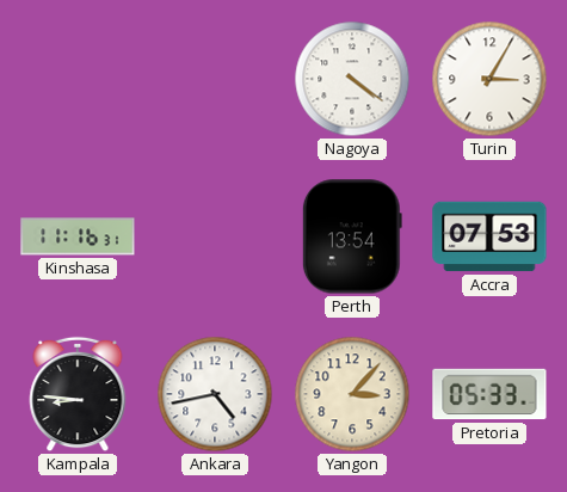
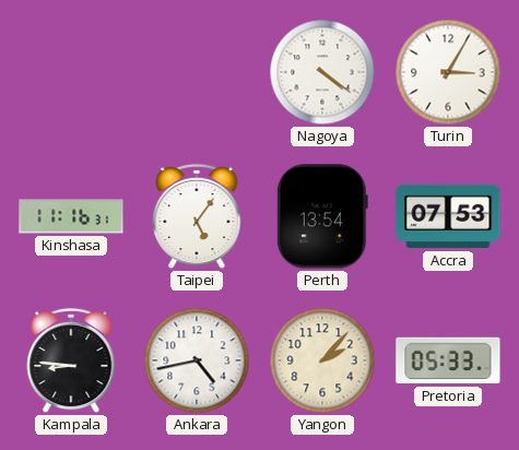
Taipei: none -> 5:06
Yangon: 3:07 -> 2:07
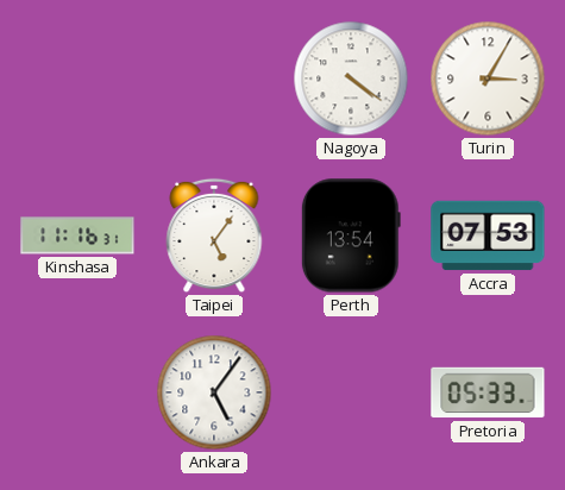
Kampala: 8:46 -> none
Ankara: 4:43 -> 5:06
Yangon: 2:07 -> none
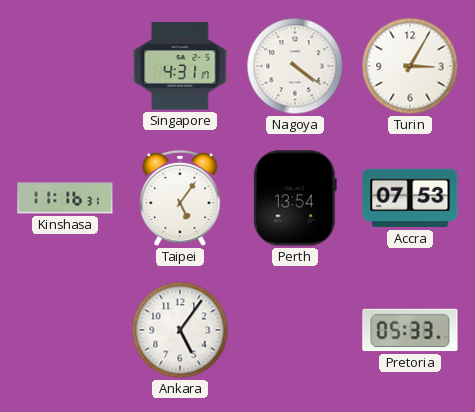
Singapore: none -> 4:31
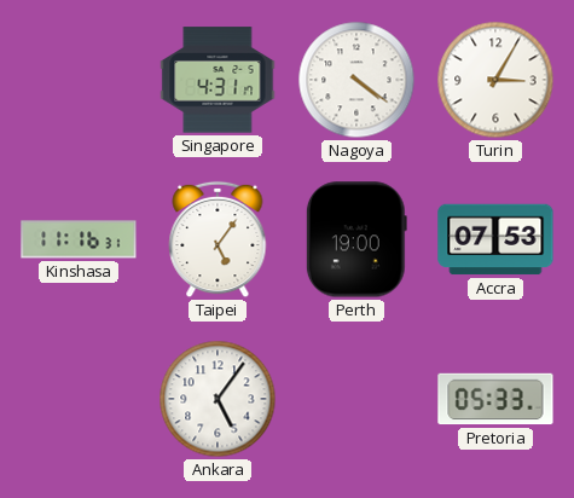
Perth: 13:54 -> 19:00
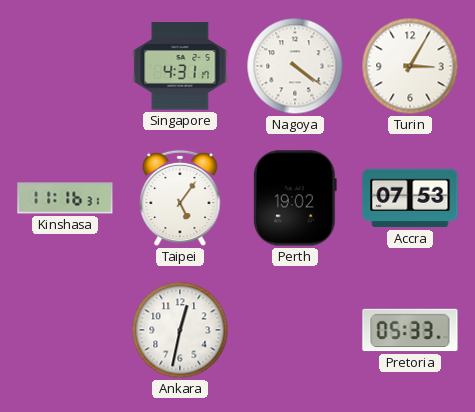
Perth: 19:00 -> 19:02
Ankara: 5:06 -> 12:32
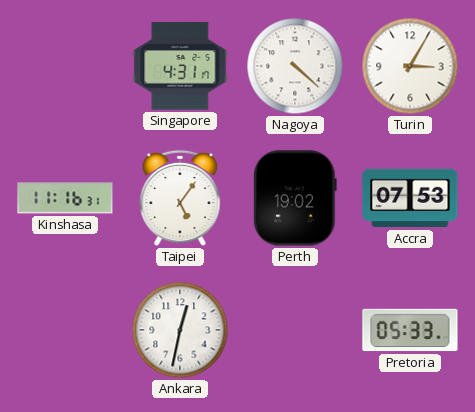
Nagoya: 4:21 -> 4:22
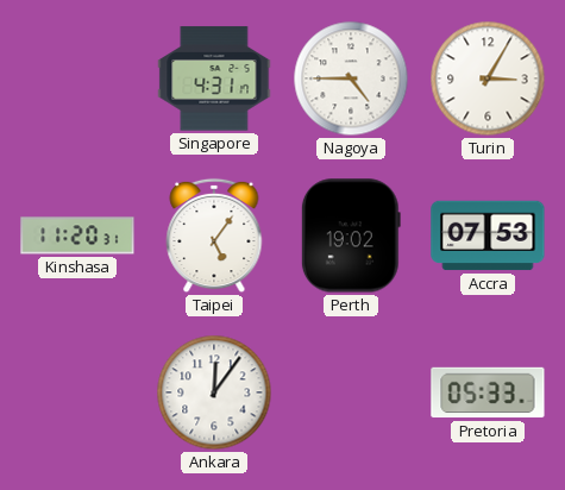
Nagoya: 4:22 -> 4:45
Kinshasa: 11:16 -> 11:20
Ankara: 12:32 -> 12:06
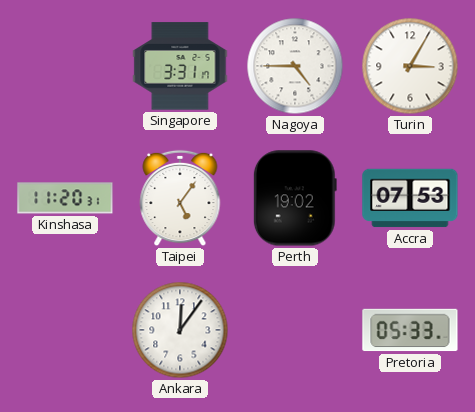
Singapore: 4:31 -> 3:31
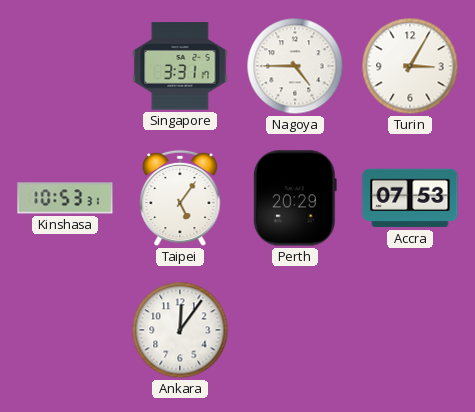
Kinshasa: 11:20 -> 10:53
Perth: 19:02 -> 20:29
Pretoria: 05:33 -> none
